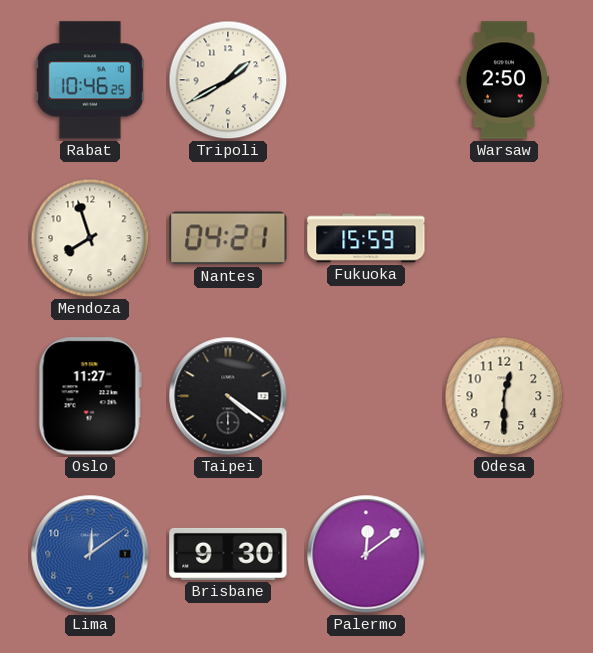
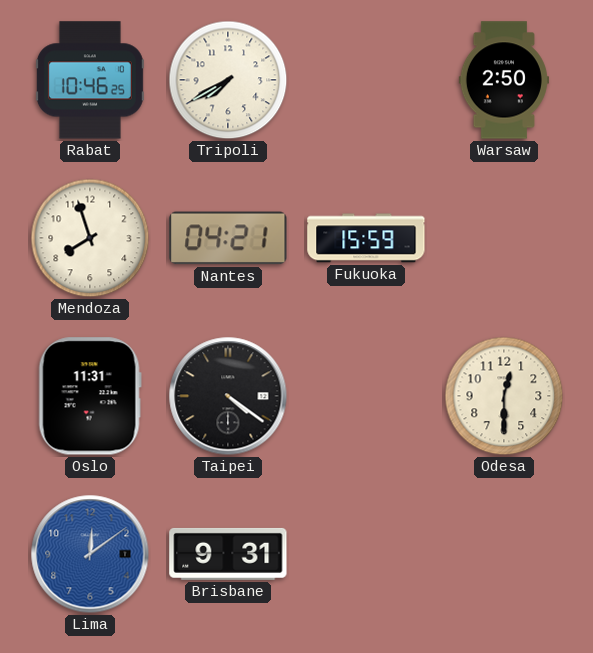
Tripoli: 1:40 -> 7:40
Oslo: 11:27 -> 11:31
Brisbane: 9:30 -> 9:31
Palermo: 12:09 -> none
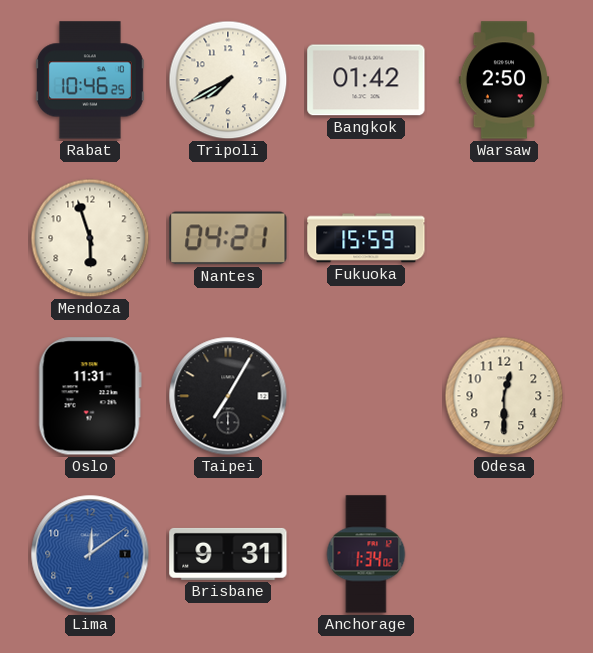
Bangkok: none -> 01:42
Mendoza: 7:57 -> 5:57
Taipei: 4:21 -> 7:05
Anchorage: none -> 1:34
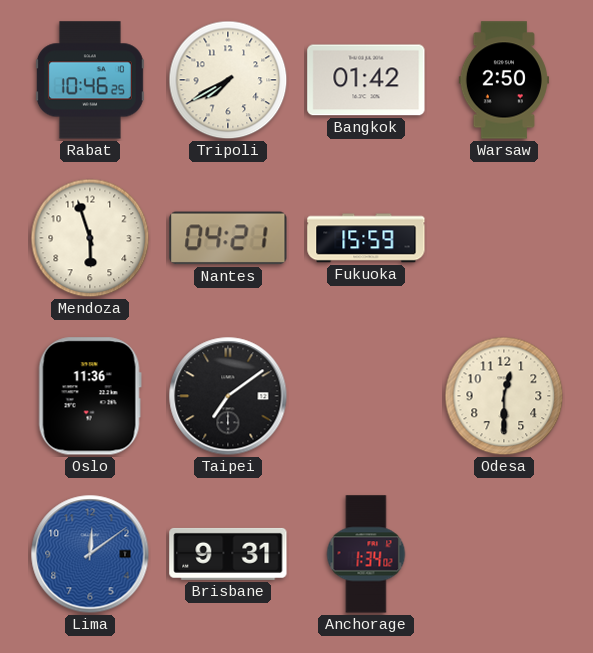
Oslo: 11:31 -> 11:36
Taipei: 7:05 -> 7:09
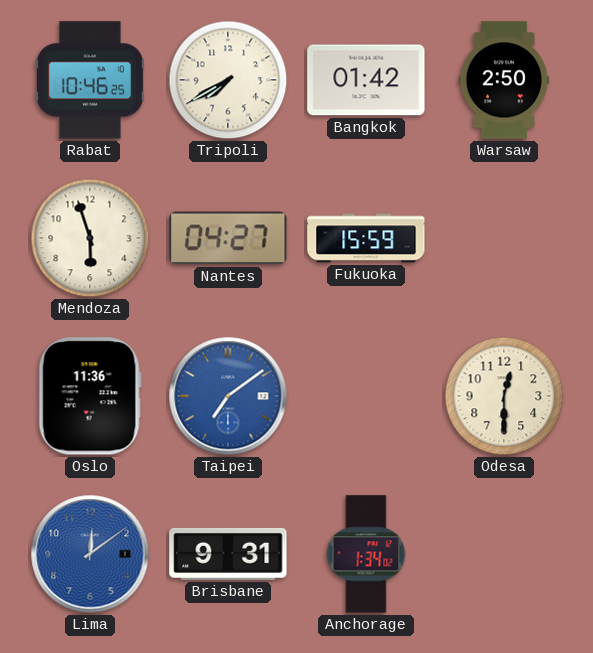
Nantes: 04:21 -> 04:27
Taipei dial: black -> blue
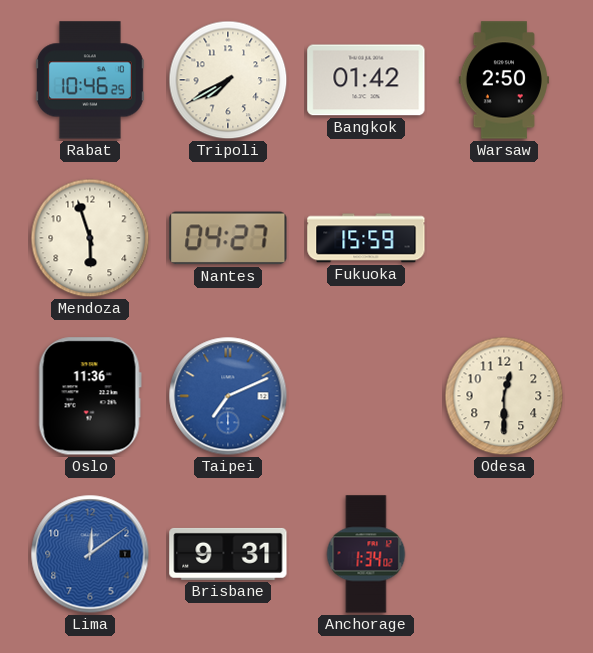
Taipei: 7:09 -> 7:11
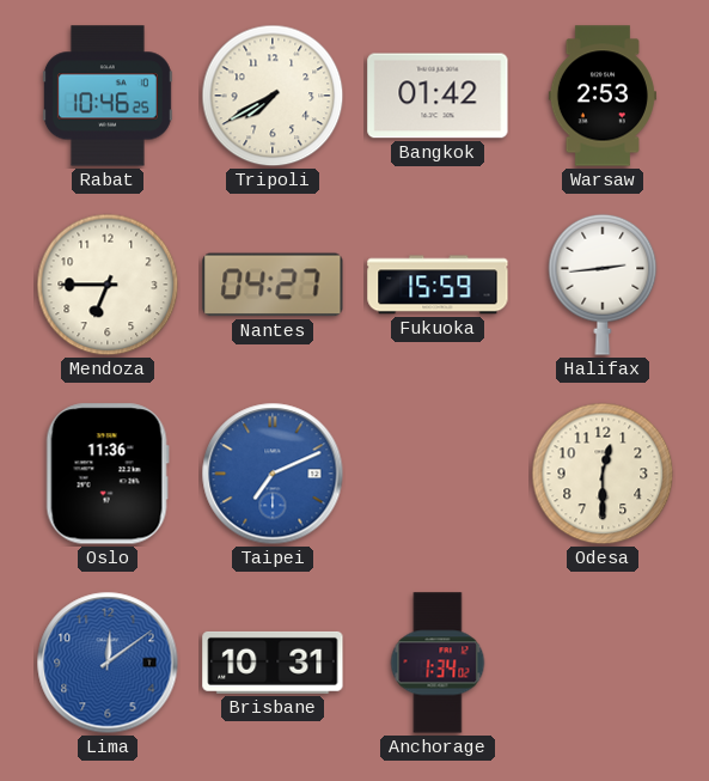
Warsaw: 2:50 -> 2:53
Mendoza: 5:57 -> 6:45
Halifax: none -> 2:44
Brisbane: 9:31 -> 10:31
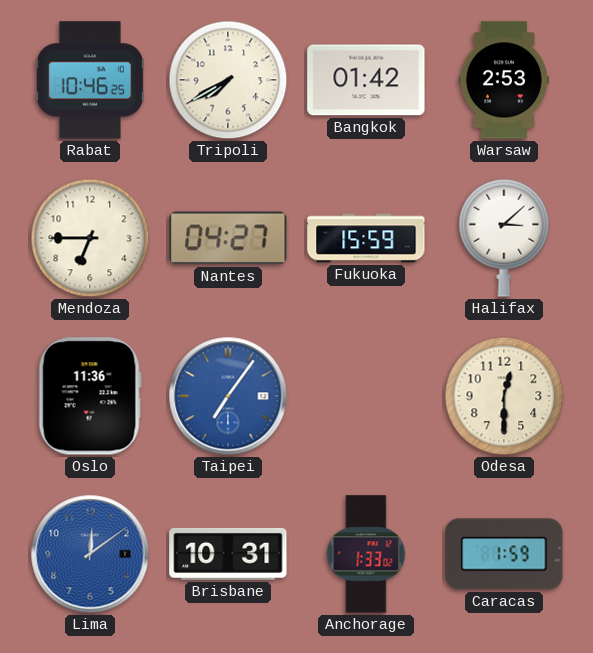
Halifax: 2:44 -> 3:08
Taipei: 7:11 -> 7:06
Anchorage: 1:34 -> 1:33
Caracas: none -> 1:59
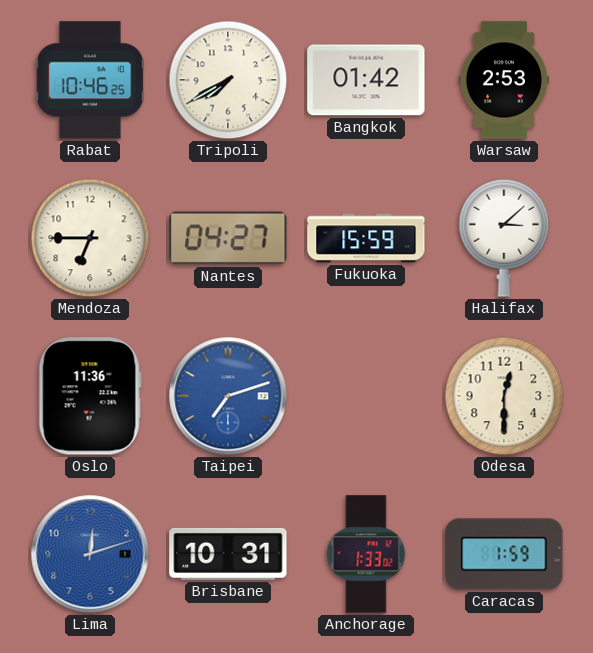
Taipei: 7:06 -> 7:12
Lima: 12:09 -> 12:12
